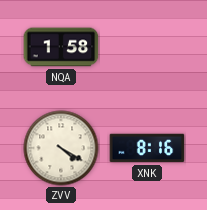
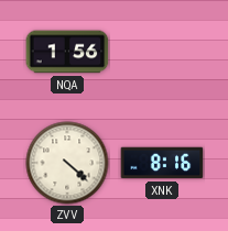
NQA: 1:58 -> 1:56
ZVV: 4:20 -> 4:22
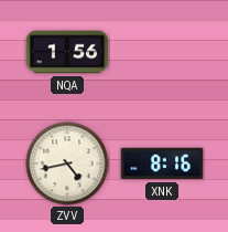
ZVV: 4:22 -> 4:43
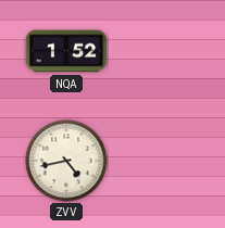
NQA: 1:56 -> 1:52
XNK: 8:16 -> none
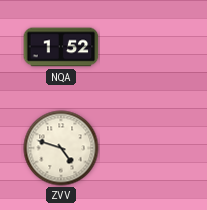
ZVV: 4:43 -> 4:48
